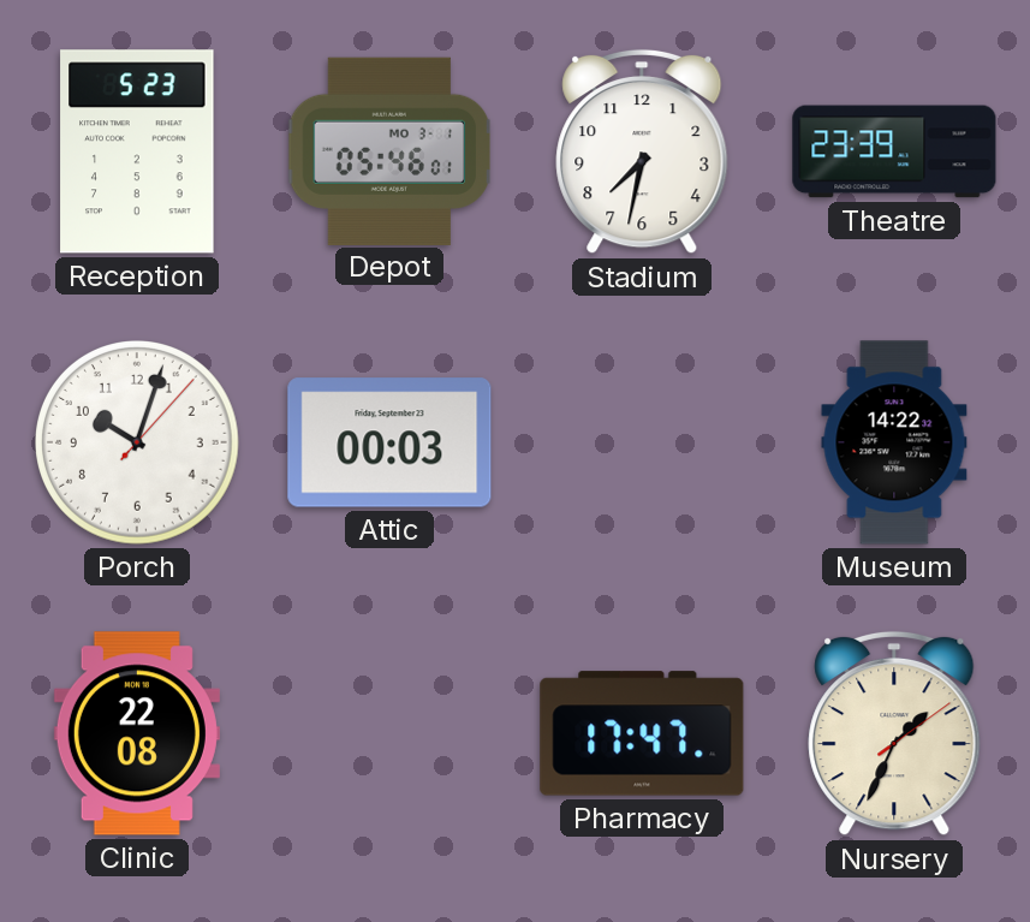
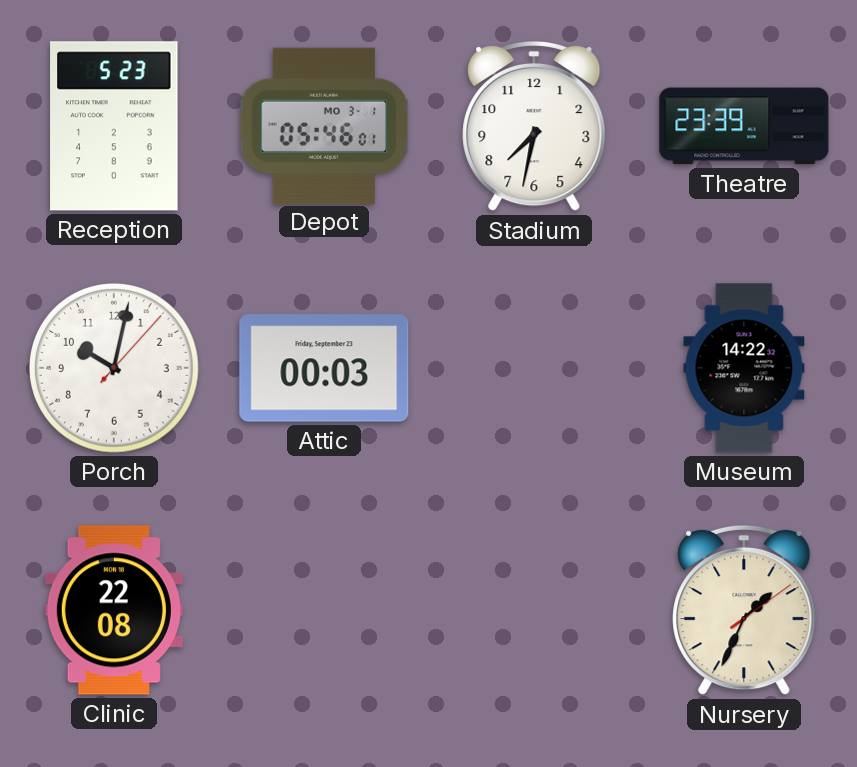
Porch: 10:03 -> 10:02
Pharmacy: 17:47 -> none
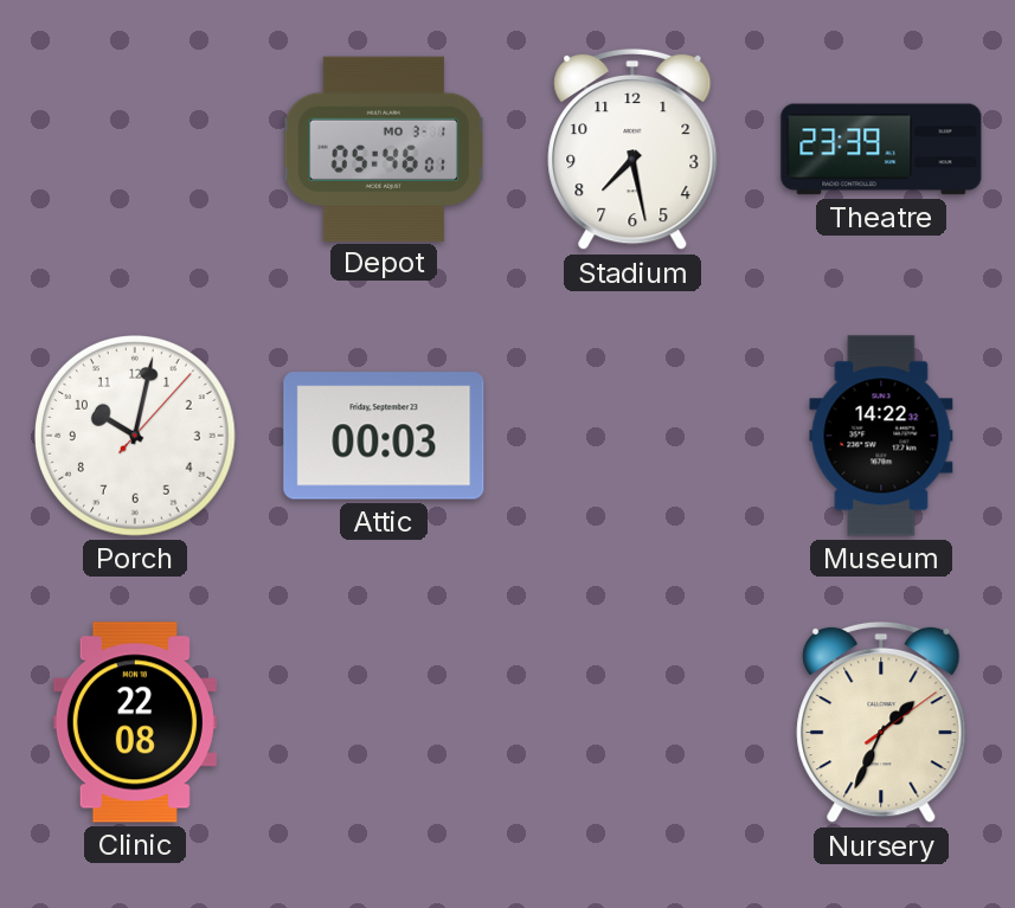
Reception: 5:23 -> none
Stadium: 7:32 -> 7:28
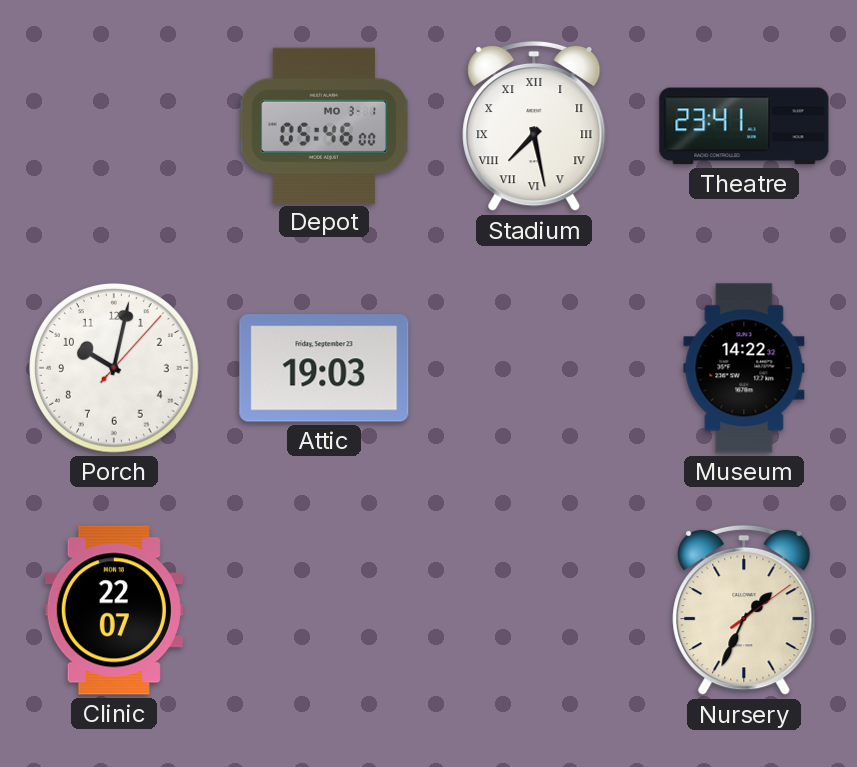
Depot: 05:46:01 -> 05:46:00
Stadium numerals: Arabic -> Roman
Theatre: 23:39 -> 23:41
Attic: 00:03 -> 19:03
Clinic: 22:08 -> 22:07
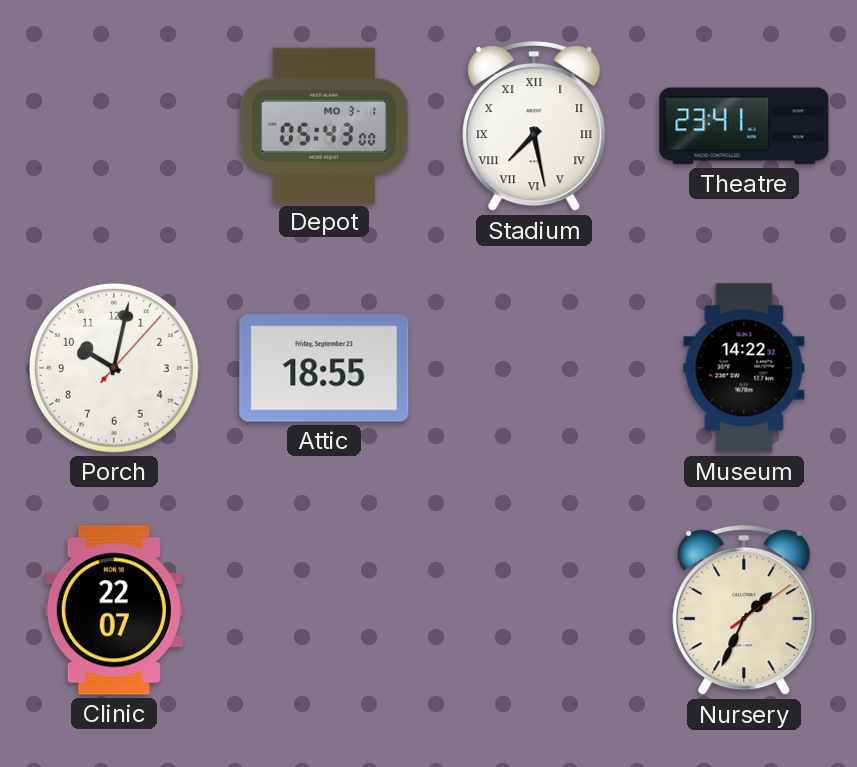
Depot: 05:46 -> 05:43
Attic: 19:03 -> 18:55
